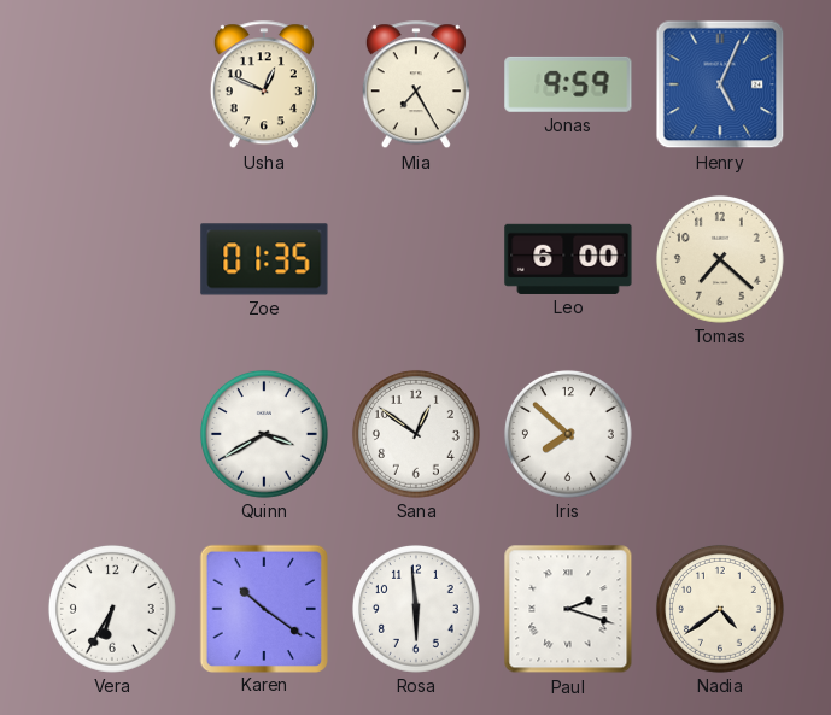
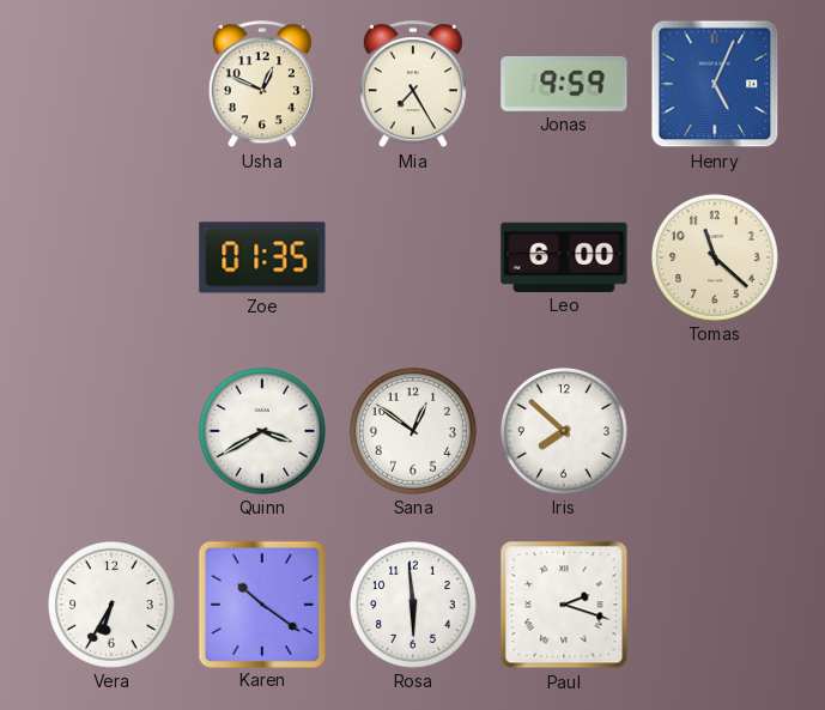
Tomas: 7:22 -> 11:22
Nadia: 4:39 -> none
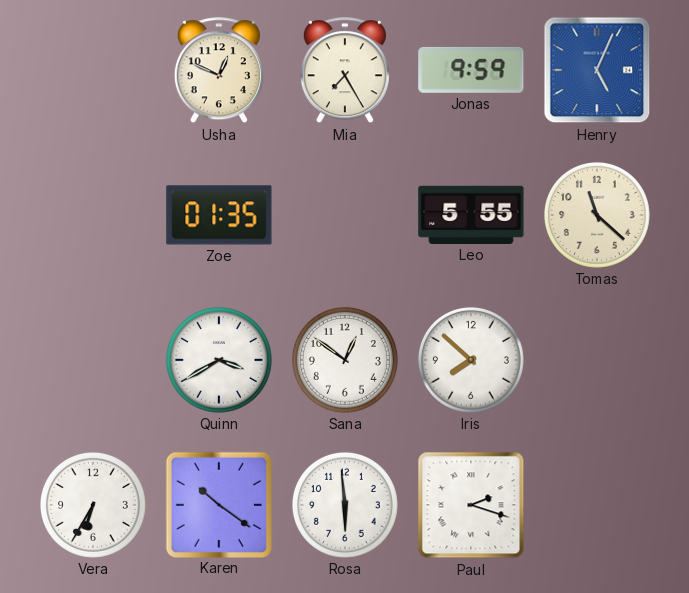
Leo: 6:00 -> 5:55
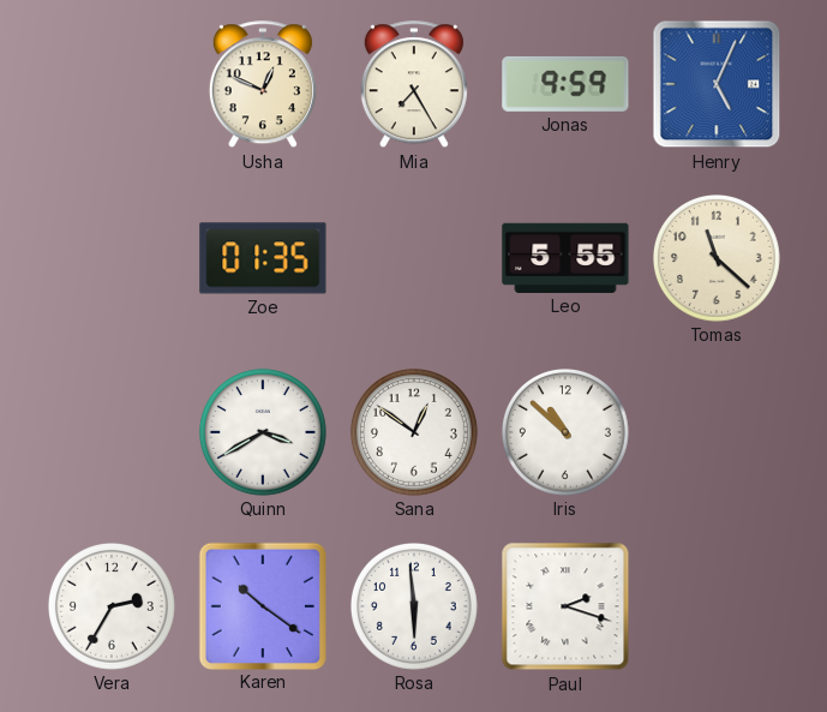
Iris: 7:52 -> 10:52
Vera: 6:35 -> 2:35
